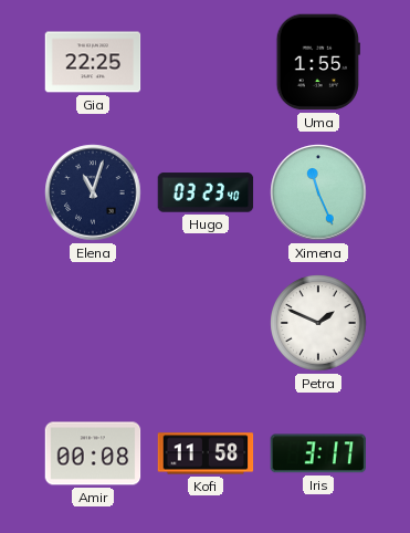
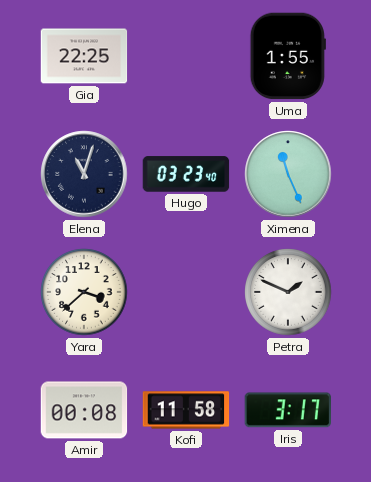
Yara: none -> 3:38
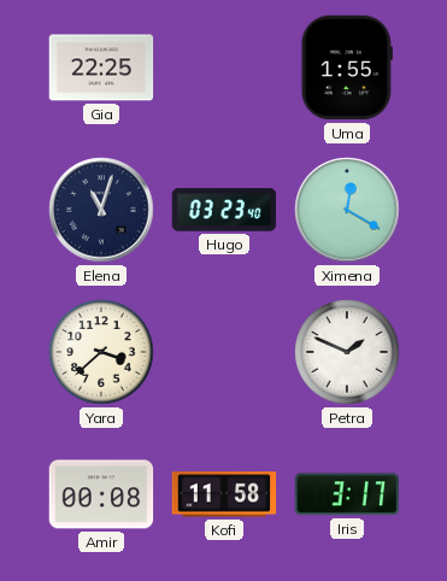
Ximena: 11:26 -> 12:20
